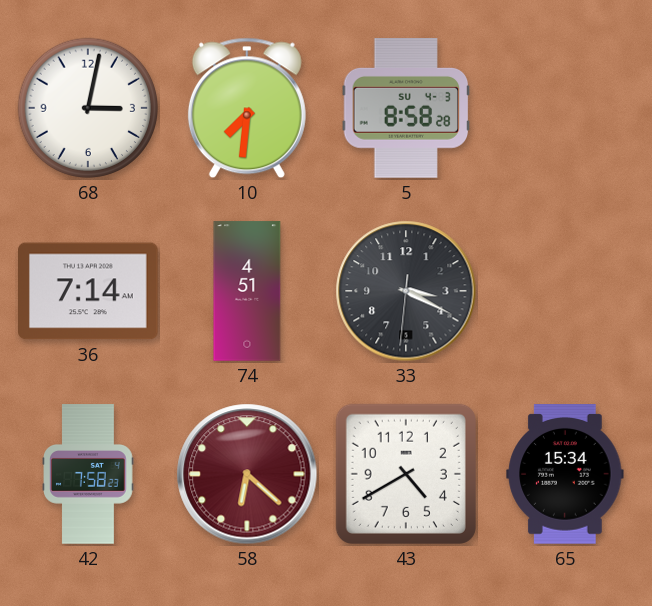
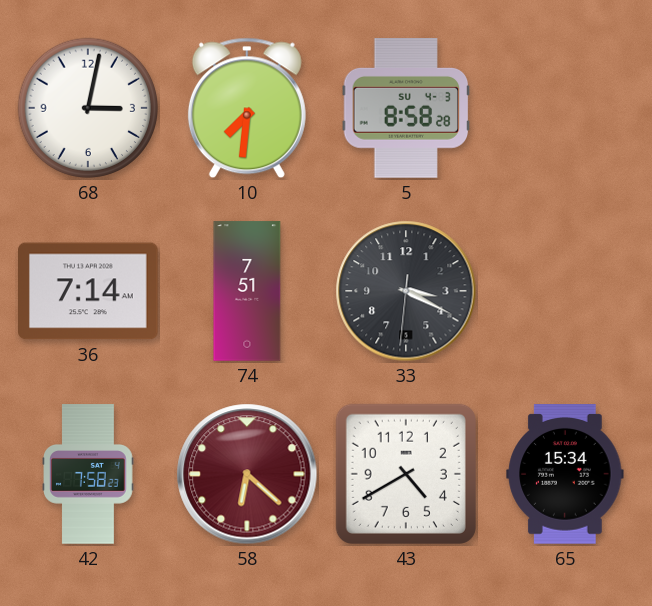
74: 4:51 -> 7:51
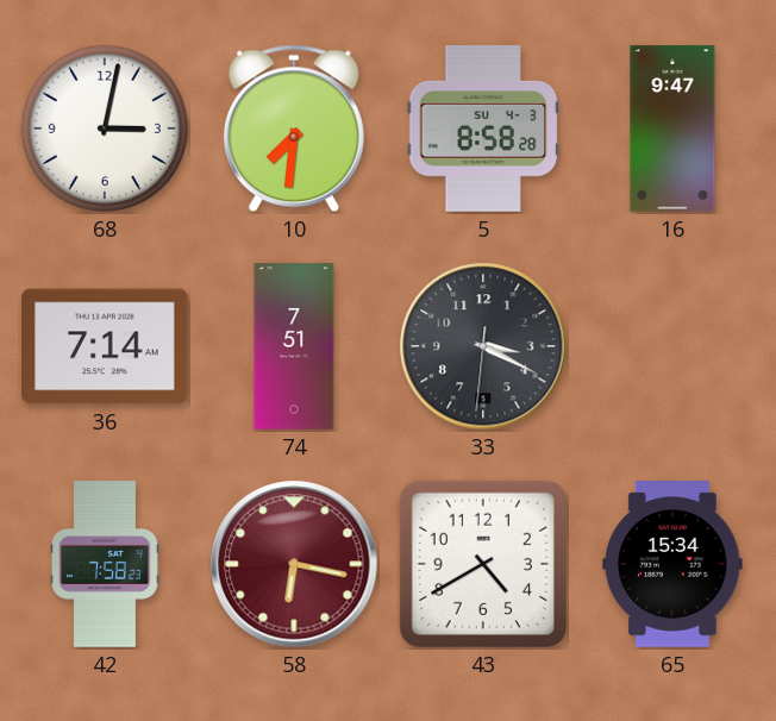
16: none -> 9:47
58: 6:22 -> 6:17
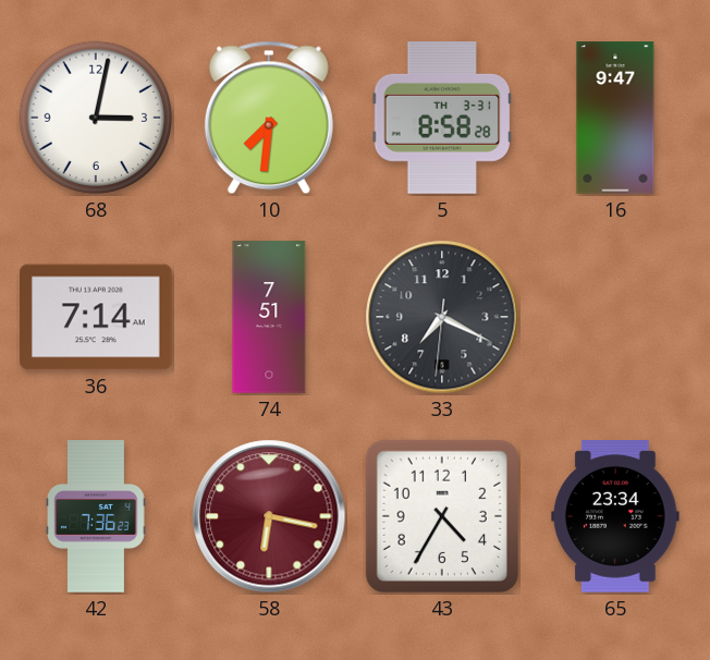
5 date: SU 4-3 -> TH 3-31
33: 3:19 -> 7:19
42: 7:58 -> 7:36
43: 4:40 -> 4:35
65: 15:34 -> 23:34
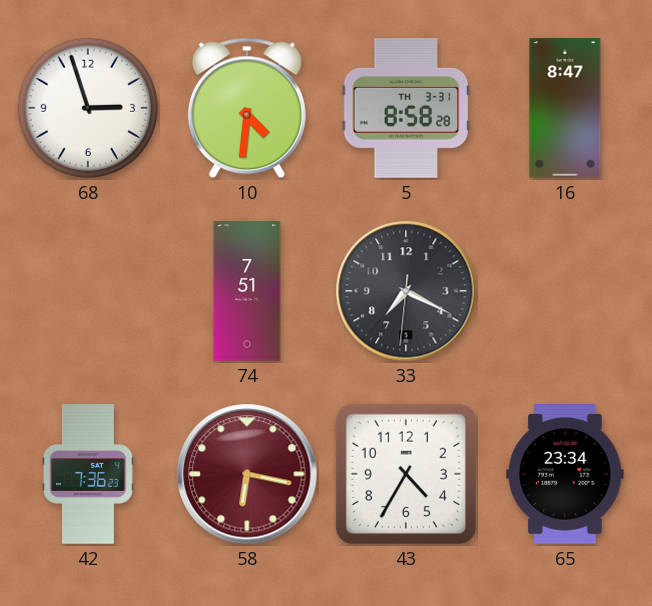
68: 3:02 -> 2:57
10: 7:31 -> 4:31
16: 9:47 -> 8:47
36: 7:14 -> none
